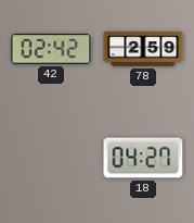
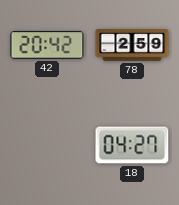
42: 02:42 -> 20:42
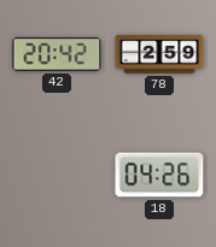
18: 04:27 -> 04:26
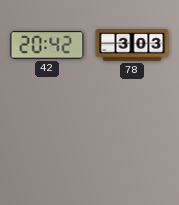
78: 2:59 -> 3:03
18: 04:26 -> none
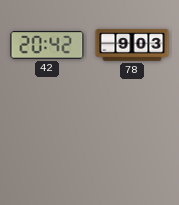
78: 3:03 -> 9:03
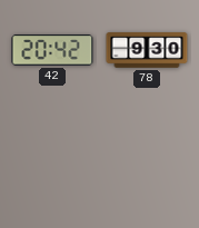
78: 9:03 -> 9:30
